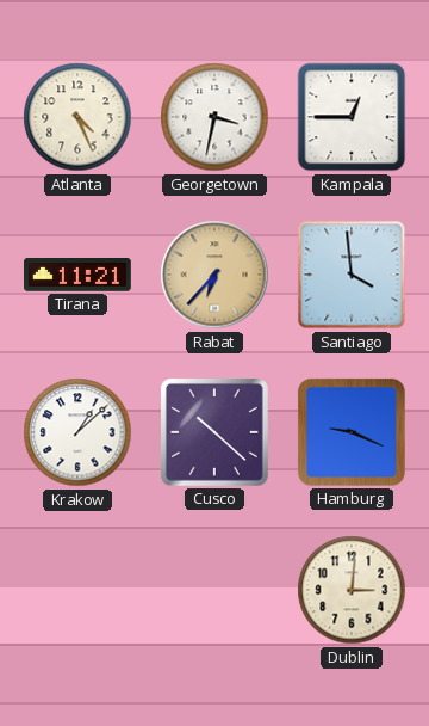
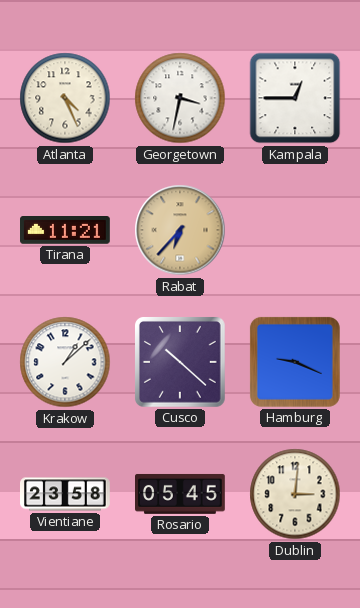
Santiago: 3:59 -> none
Vientiane: none -> 23:58
Rosario: none -> 05:45
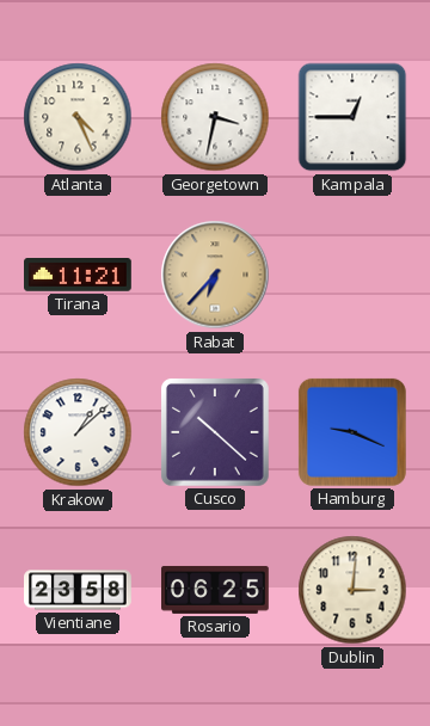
Rosario: 05:45 -> 06:25
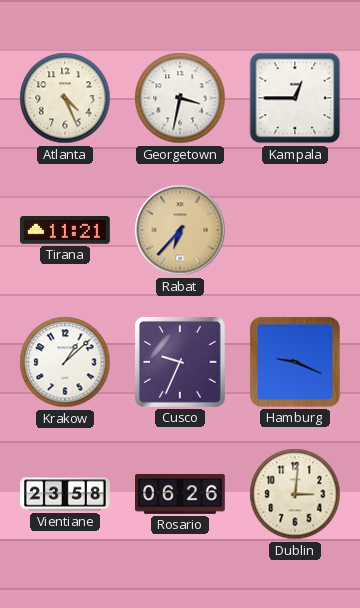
Cusco: 10:22 -> 9:34
Rosario: 06:25 -> 06:26
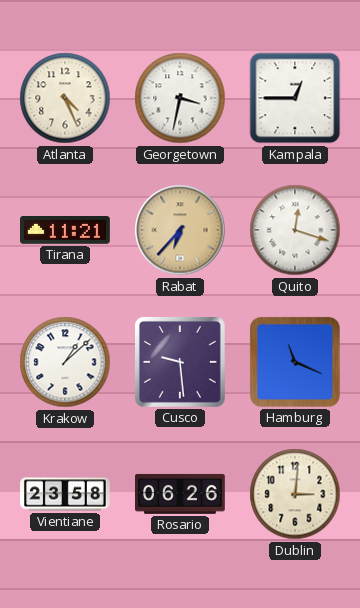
Quito: none -> 12:18
Cusco: 9:34 -> 9:29
Hamburg: 9:19 -> 11:19
